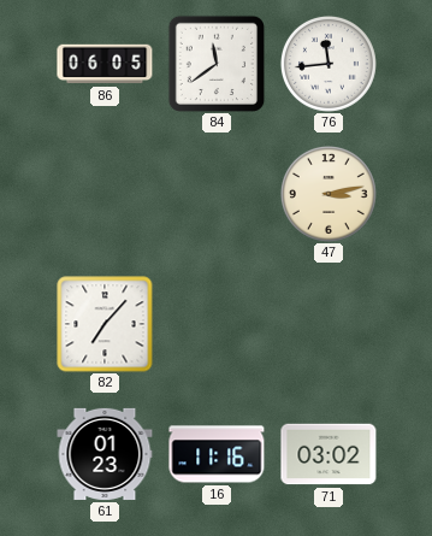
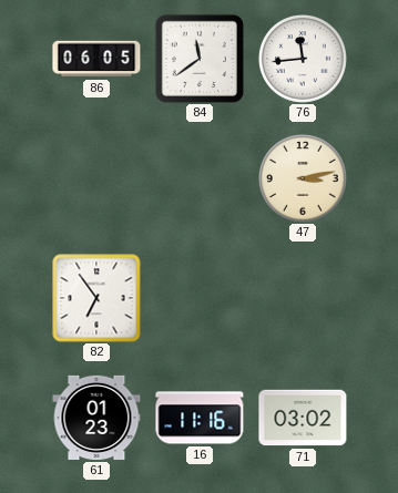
82: 7:07 -> 6:54
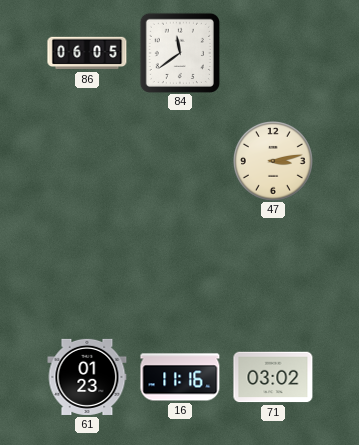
76: 11:44 -> none
82: 6:54 -> none
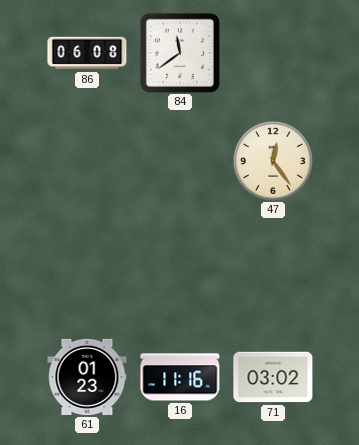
86: 06:05 -> 06:08
47: 3:13 -> 12:24
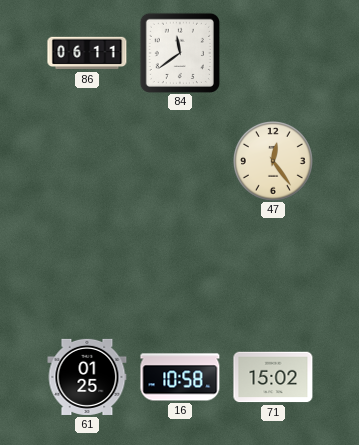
86: 06:08 -> 06:11
61: 01:23 -> 01:25
16: 11:16 -> 10:58
71: 03:02 -> 15:02
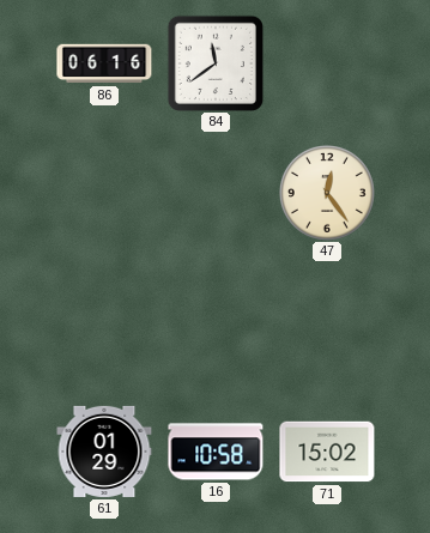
86: 06:11 -> 06:16
61: 01:25 -> 01:29
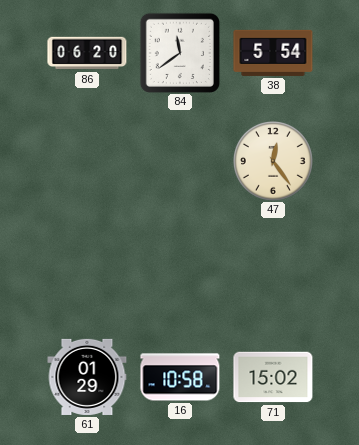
86: 06:16 -> 06:20
38: none -> 5:54
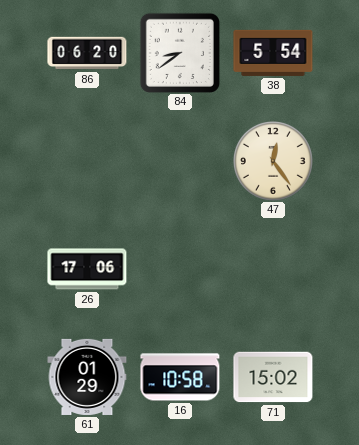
84: 11:39 -> 8:39
26: none -> 17:06
